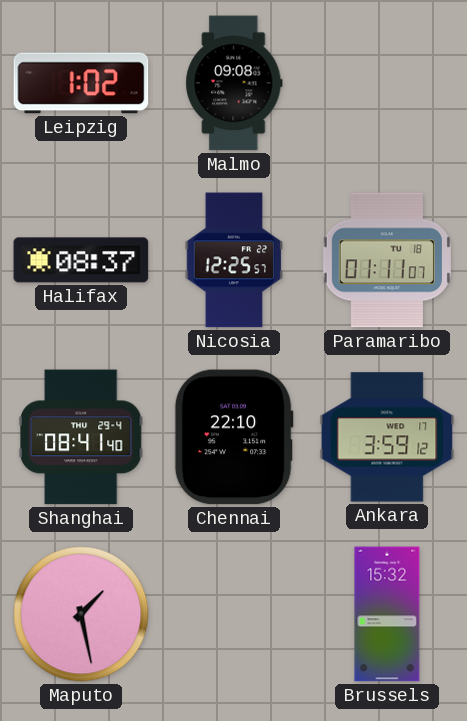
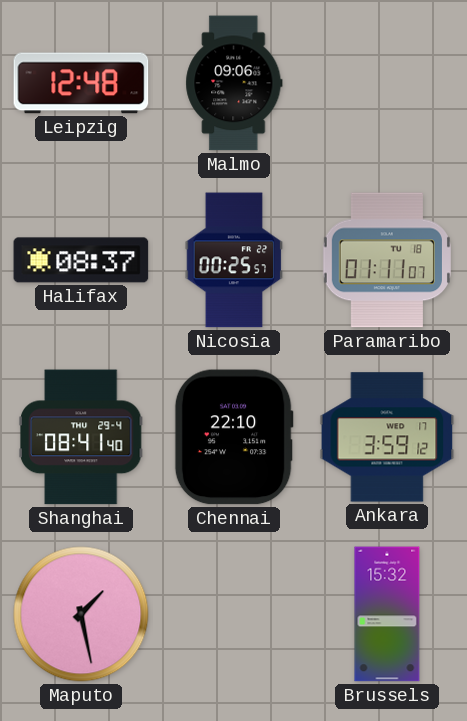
Leipzig: 1:02 -> 12:48
Malmo: 09:08 -> 09:06
Nicosia: 12:25 -> 00:25
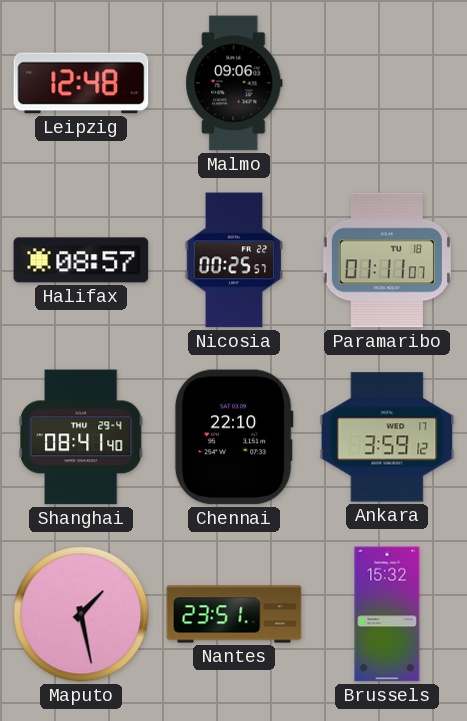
Halifax: 08:37 -> 08:57
Nantes: none -> 23:51
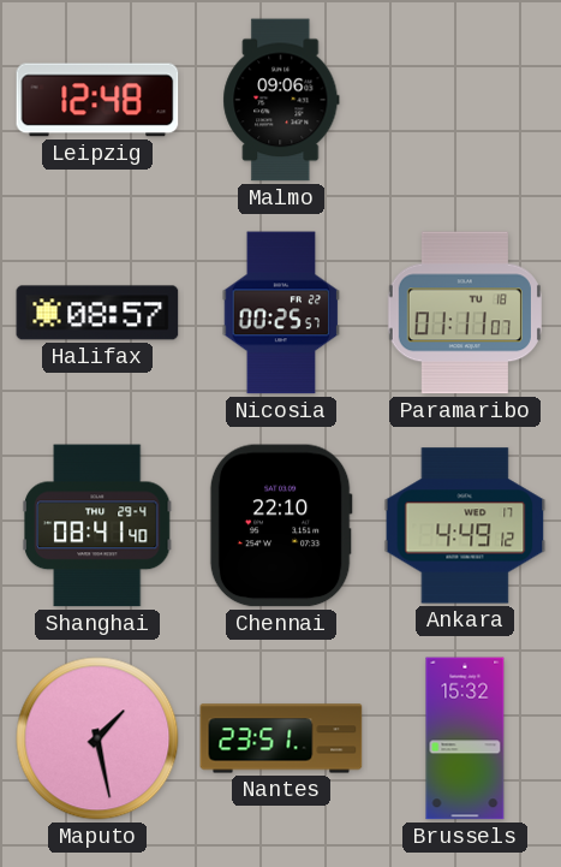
Ankara: 3:59 -> 4:49
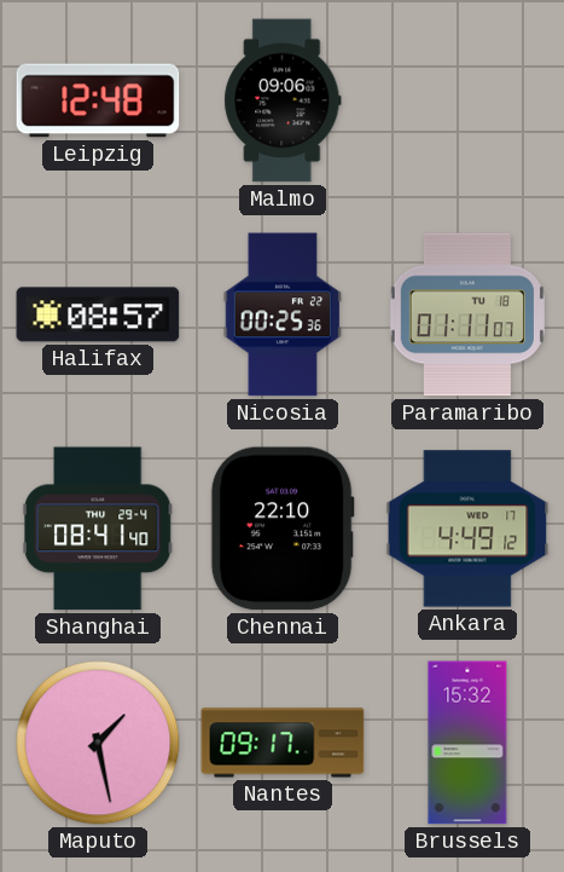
Nicosia: 00:25:57 -> 00:25:36
Nantes: 23:51 -> 09:17
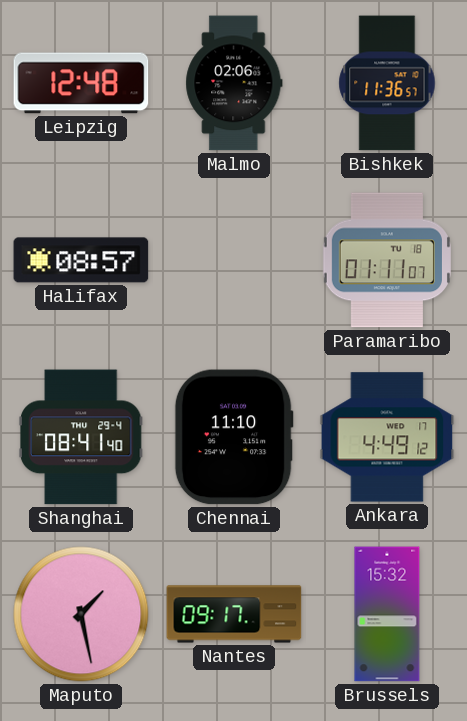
Malmo: 09:06 -> 02:06
Bishkek: none -> 11:36
Nicosia: 00:25 -> none
Chennai: 22:10 -> 11:10
